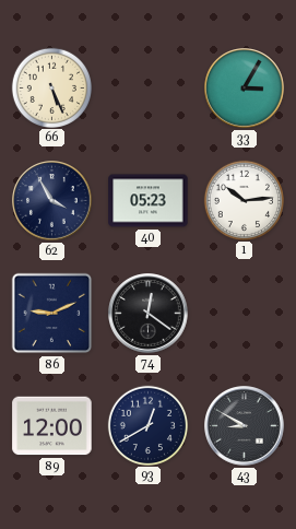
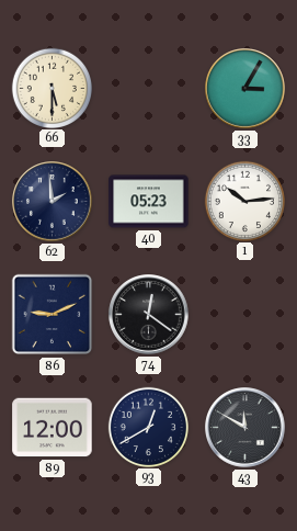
66: 5:26 -> 5:30
62: 3:55 -> 1:59
43: 8:50 -> 11:50
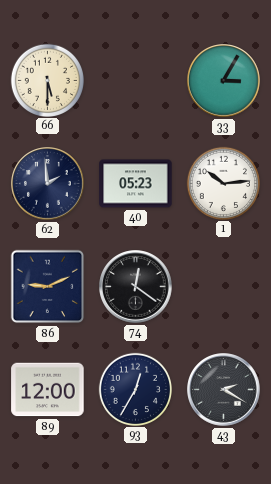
93: 12:40 -> 12:35
43: 11:50 -> 2:20
